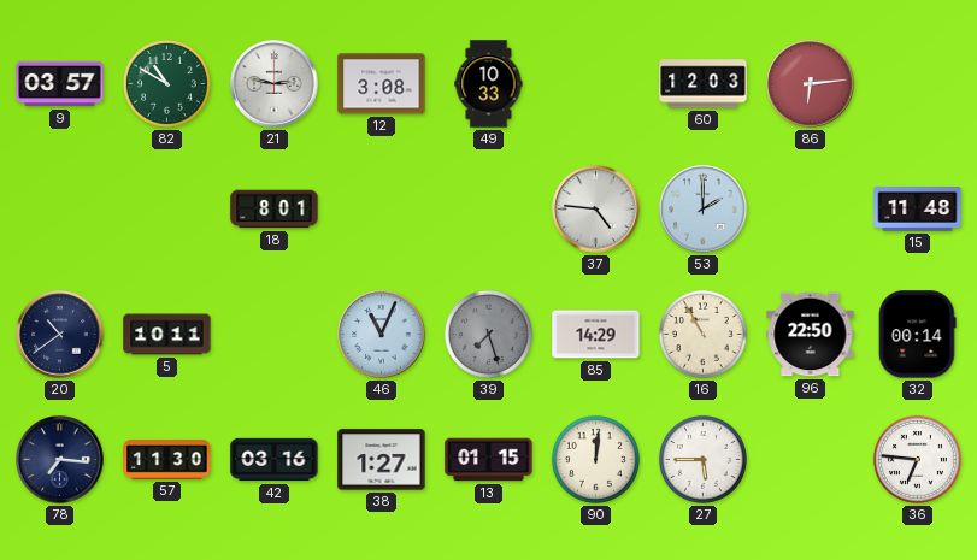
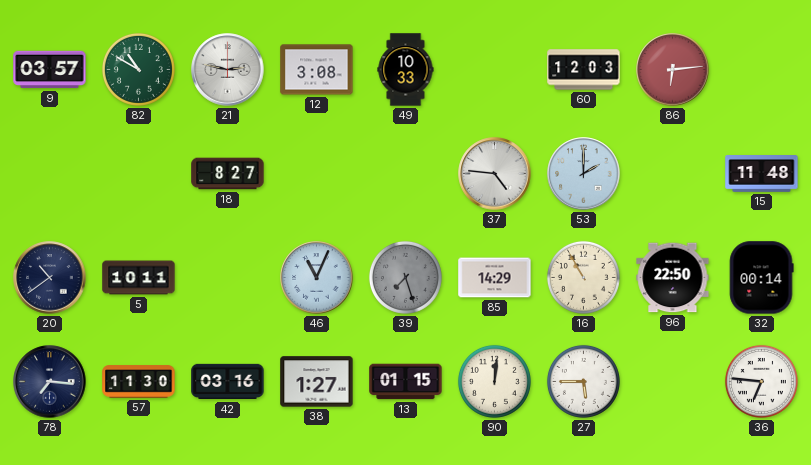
18: 8:01 -> 8:27
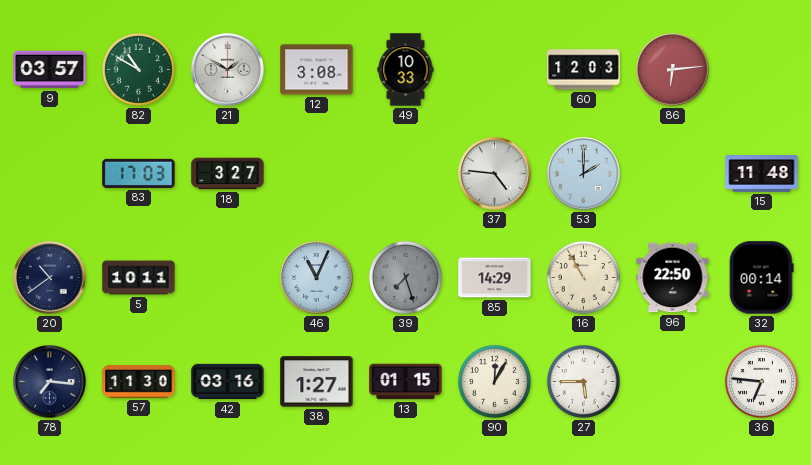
21: 2:47 -> 1:50
83: none -> 17:03
18: 8:27 -> 3:27
90: 12:01 -> 12:05
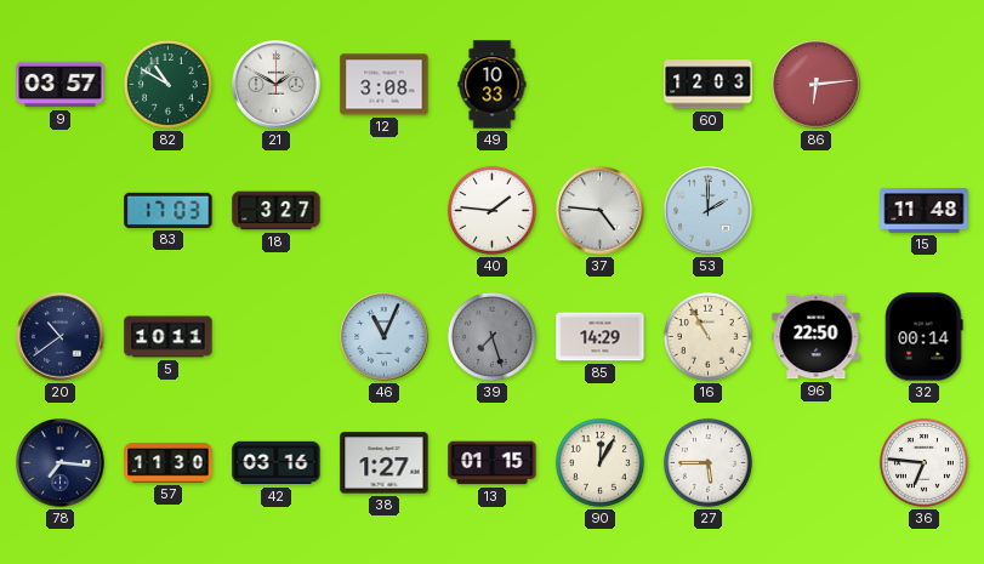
40: none -> 1:46
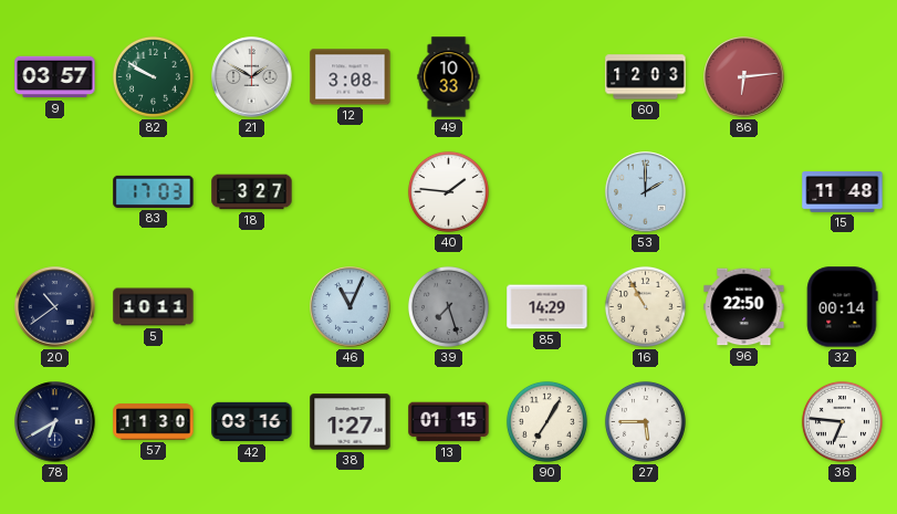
82: 10:50 -> 9:50
37: 4:46 -> none
78: 7:16 -> 6:40
90: 12:05 -> 7:05
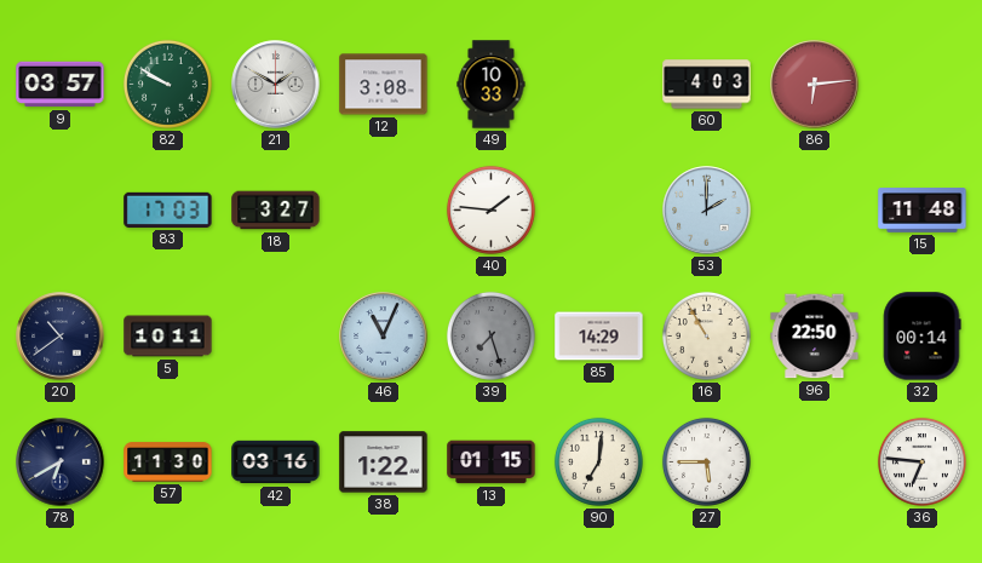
60: 12:03 -> 4:03
38: 1:27 -> 1:22
90: 7:05 -> 7:01
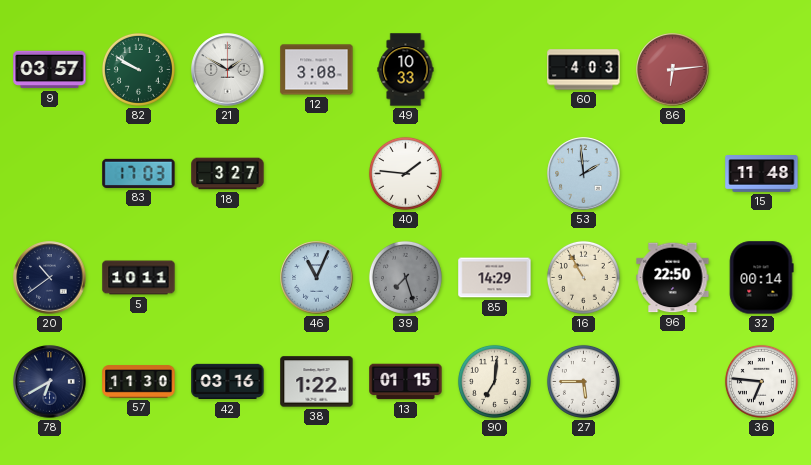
53: 2:00 -> 1:59
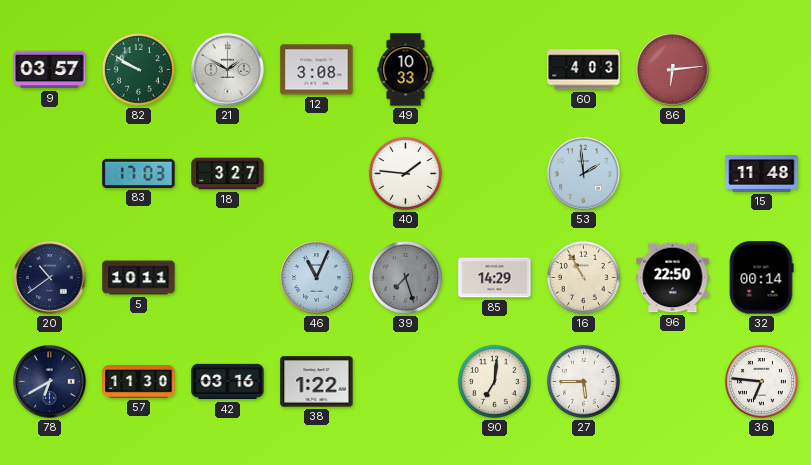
13: 01:15 -> none
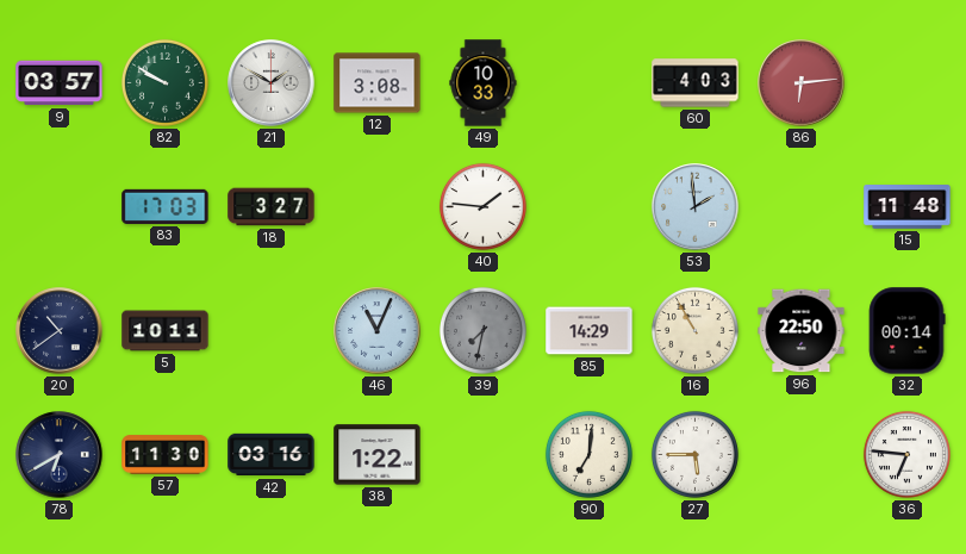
39: 7:27 -> 7:32
